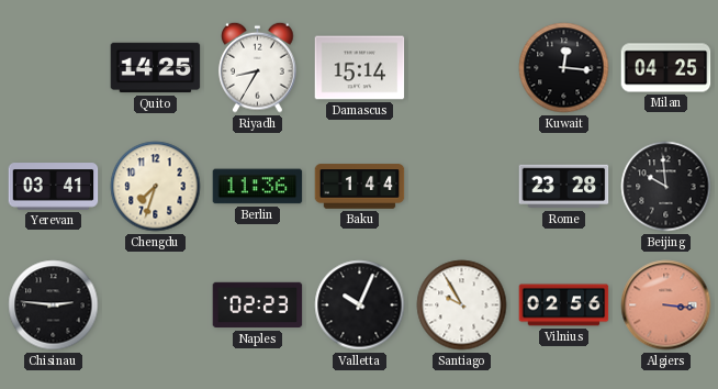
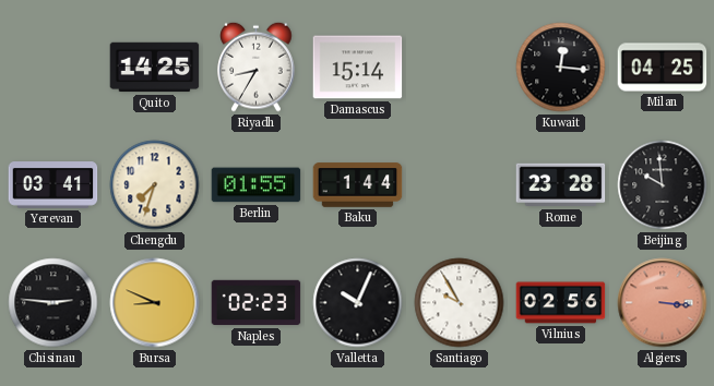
Berlin: 11:36 -> 01:55
Bursa: none -> 8:49
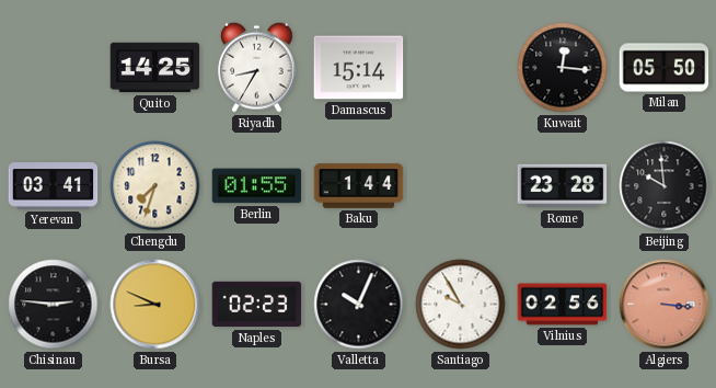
Milan: 04:25 -> 05:50
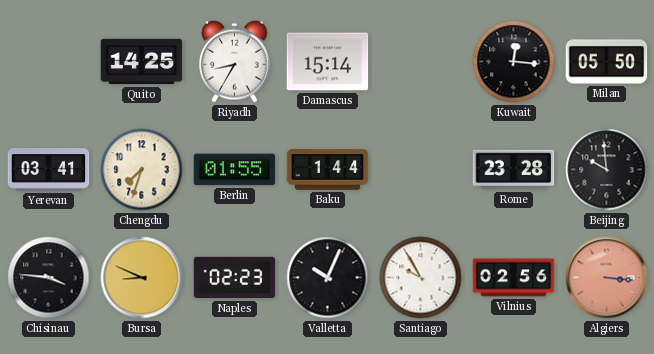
Chisinau: 2:46 -> 3:46
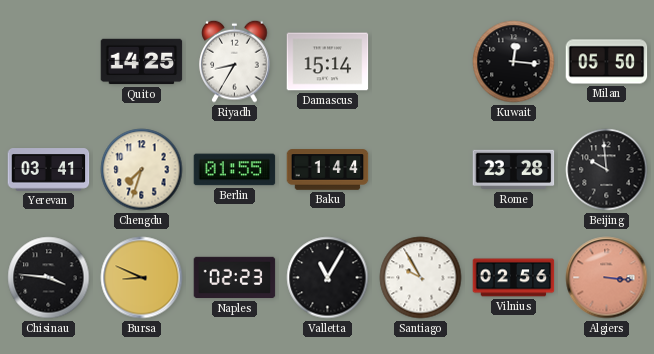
Valletta: 10:04 -> 11:05
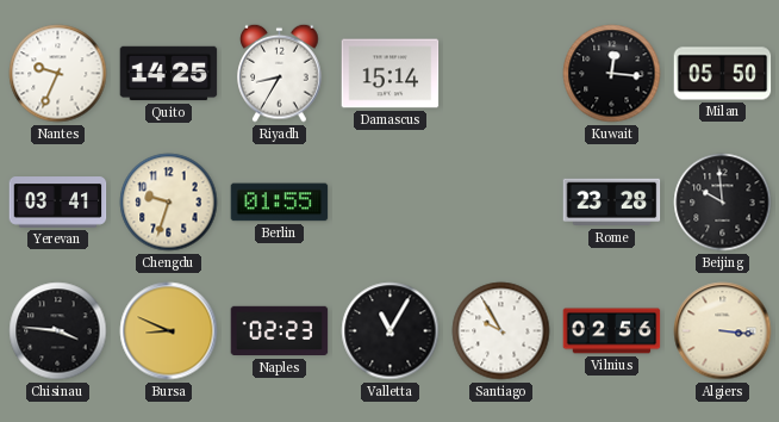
Nantes: none -> 9:34
Chengdu: 7:33 -> 9:33
Baku: 1:44 -> none
Algiers dial: salmon -> cream
